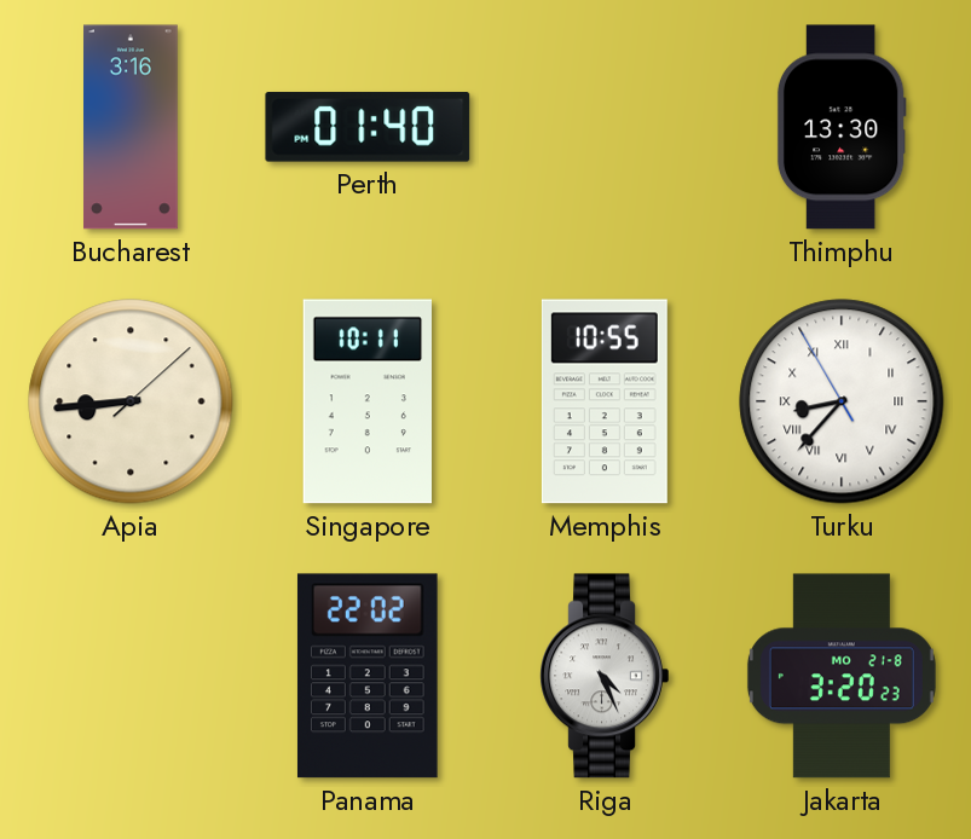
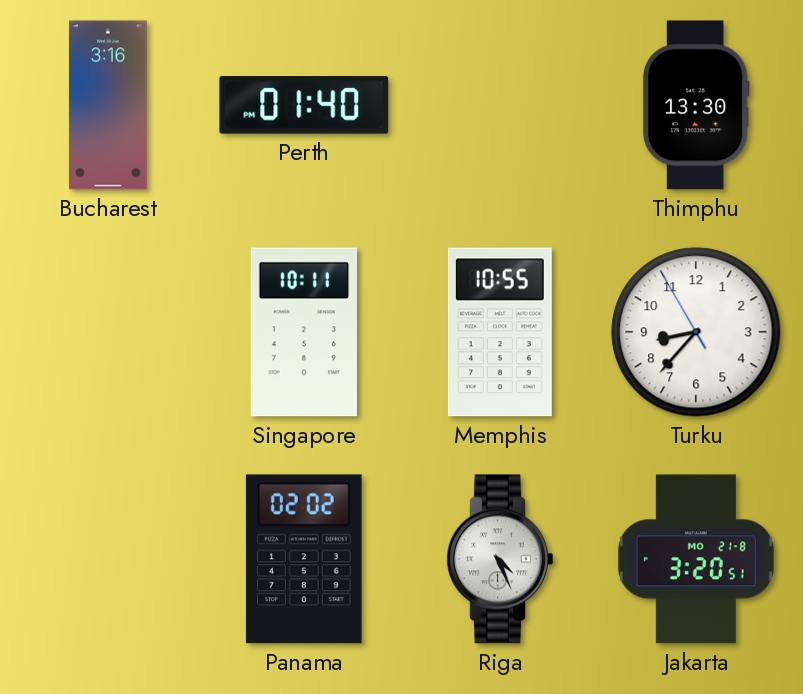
Apia: 8:44 -> none
Turku numerals: Roman -> Arabic
Panama: 22:02 -> 02:02
Jakarta: 3:20:23 -> 3:20:51
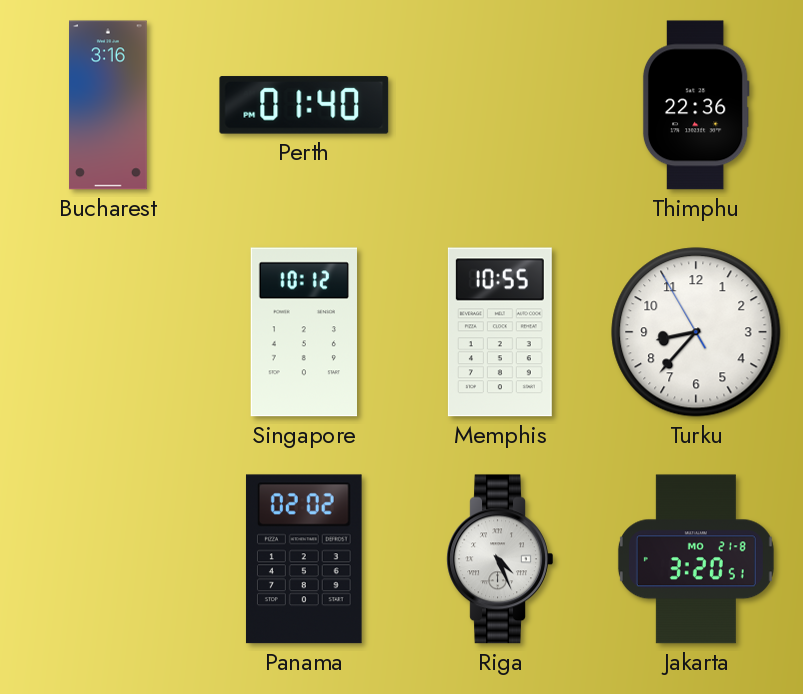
Thimphu: 13:30 -> 22:36
Singapore: 10:11 -> 10:12
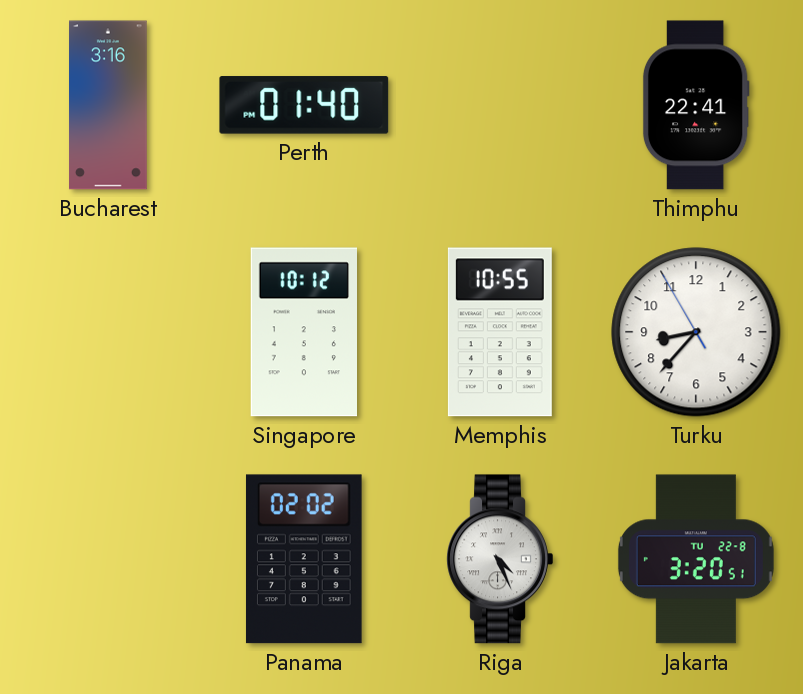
Thimphu: 22:36 -> 22:41
Jakarta date: MO 21-8 -> TU 22-8
